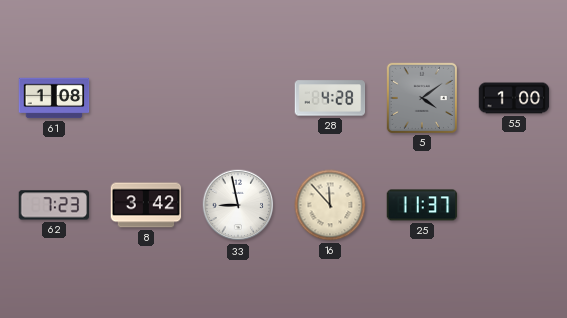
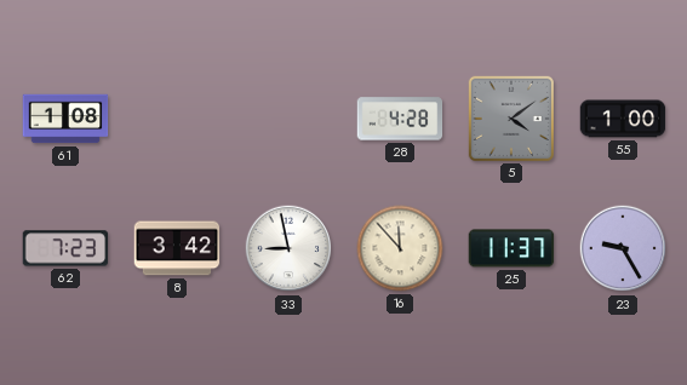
23: none -> 9:25
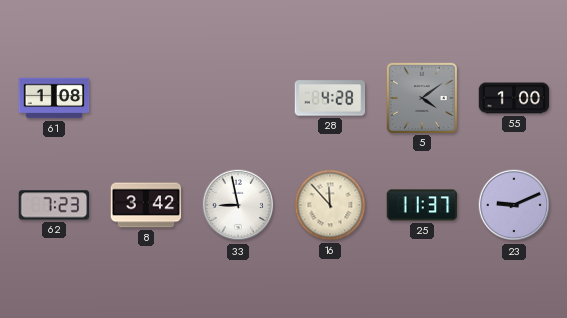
23: 9:25 -> 9:11
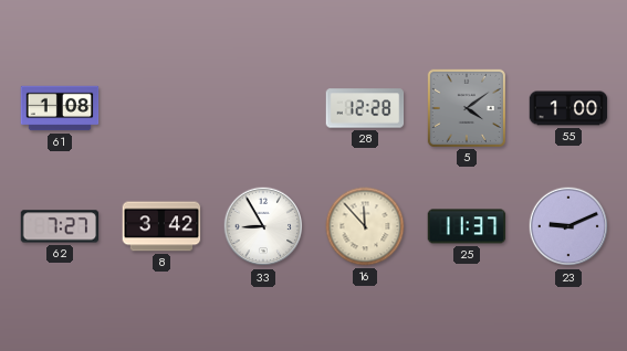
28: 4:28 -> 12:28
62: 7:23 -> 7:27
33: 8:58 -> 8:55
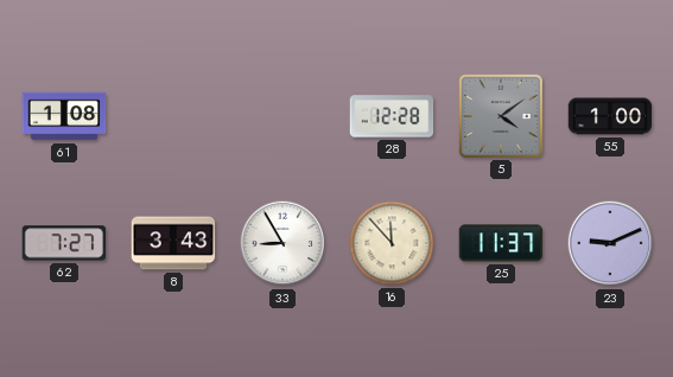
8: 3:42 -> 3:43
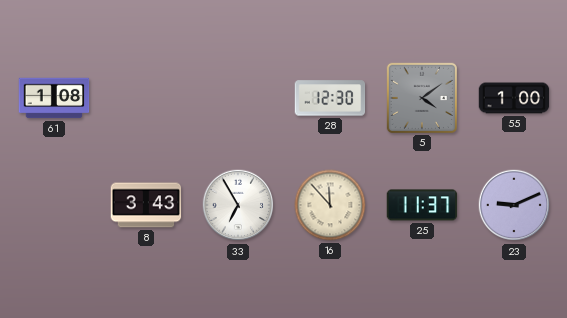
28: 12:28 -> 12:30
62: 7:27 -> none
33: 8:55 -> 6:55
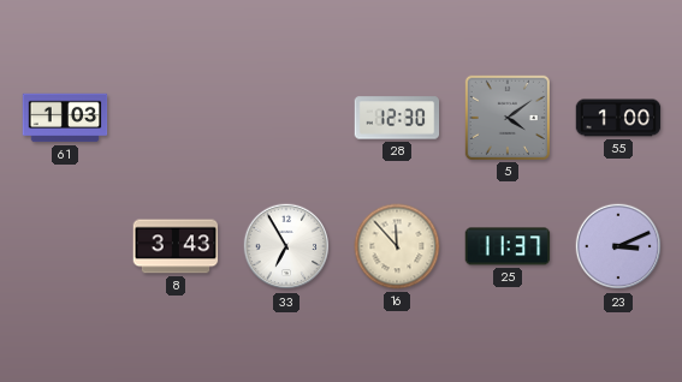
61: 1:08 -> 1:03
23: 9:11 -> 3:11
